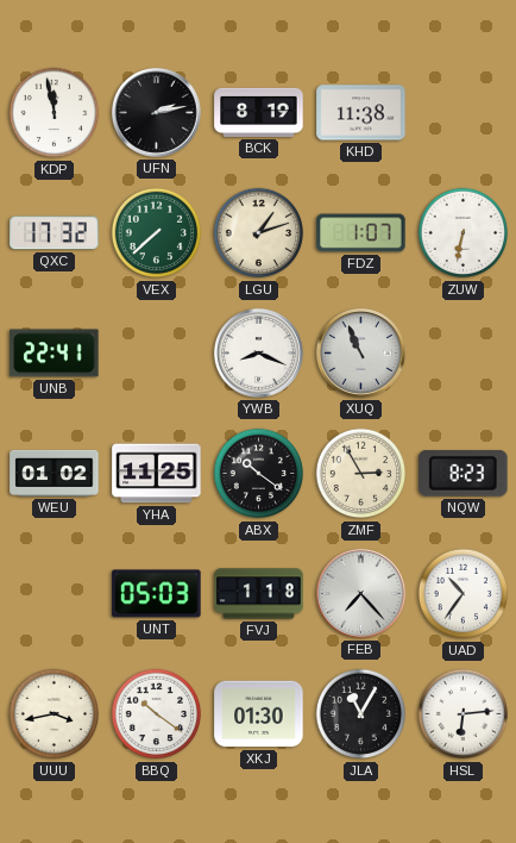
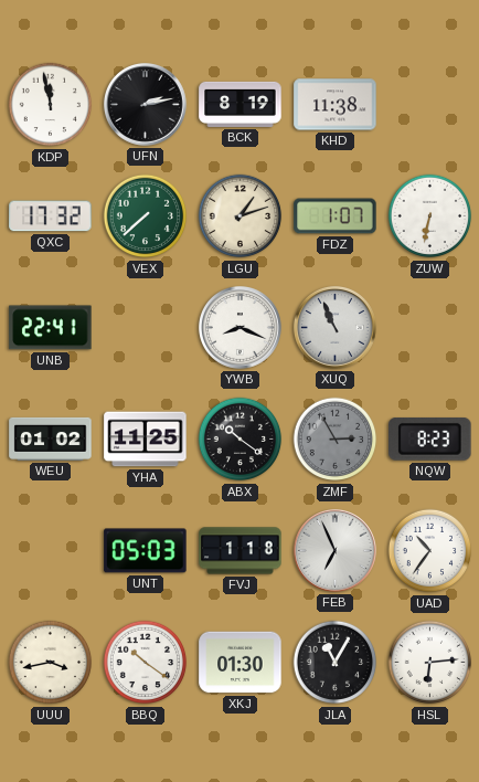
ZMF dial: cream -> grey
FEB: 7:23 -> 6:56
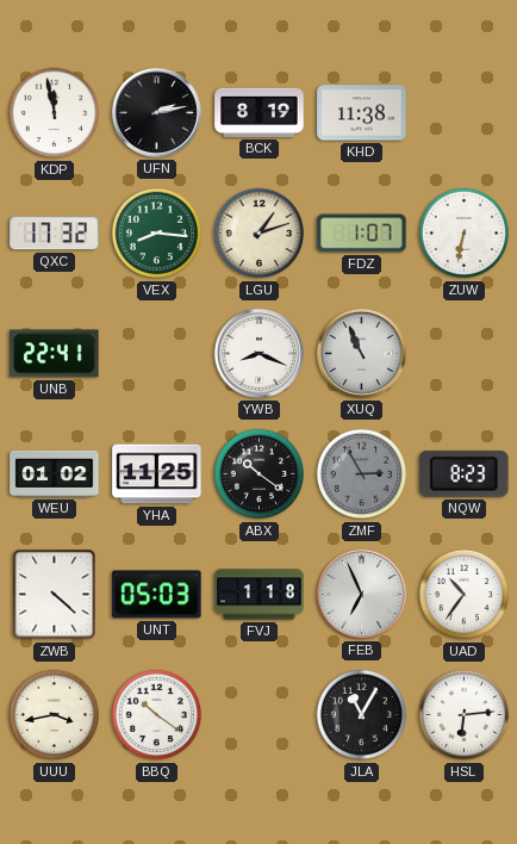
VEX: 7:38 -> 8:16
ZWB: none -> 4:22
XKJ: 01:30 -> none
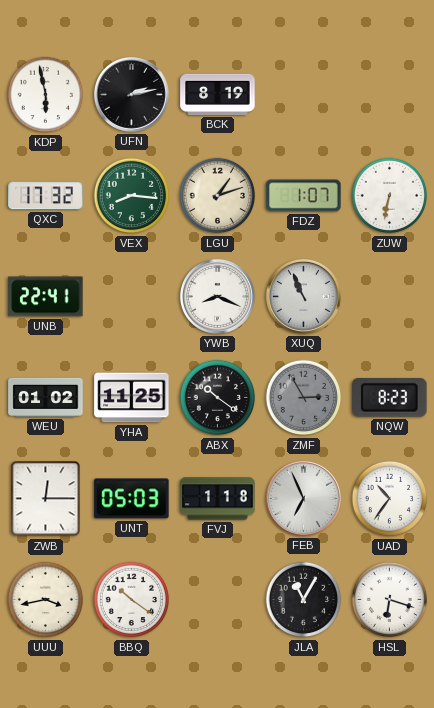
KDP: 11:58 -> 5:58
KHD: 11:38 -> none
ZWB: 4:22 -> 12:15
HSL: 6:14 -> 6:18
